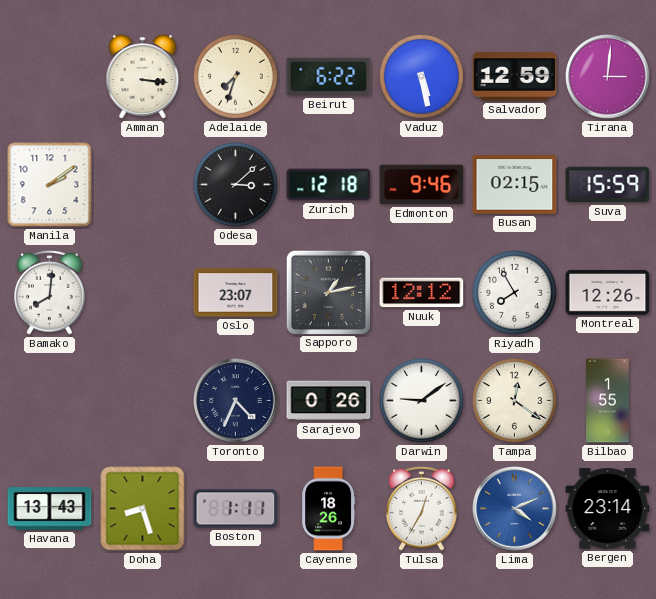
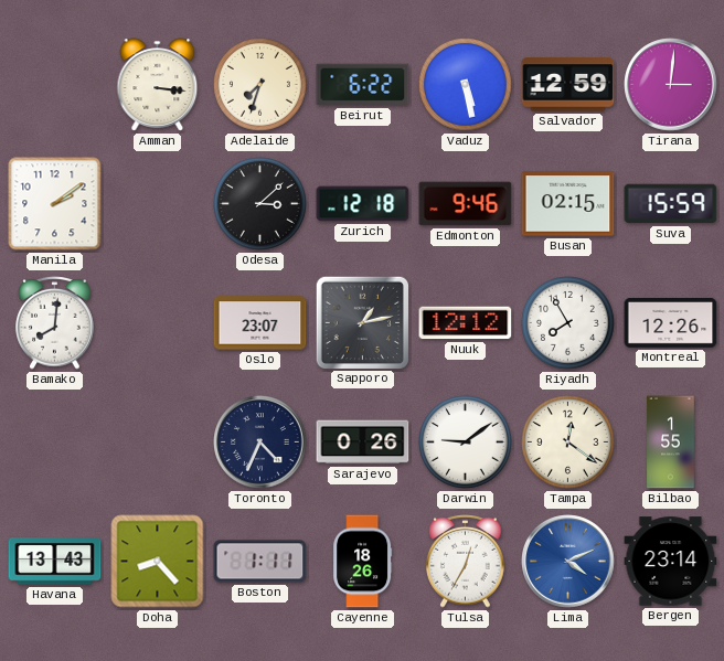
Doha: 8:27 -> 8:23
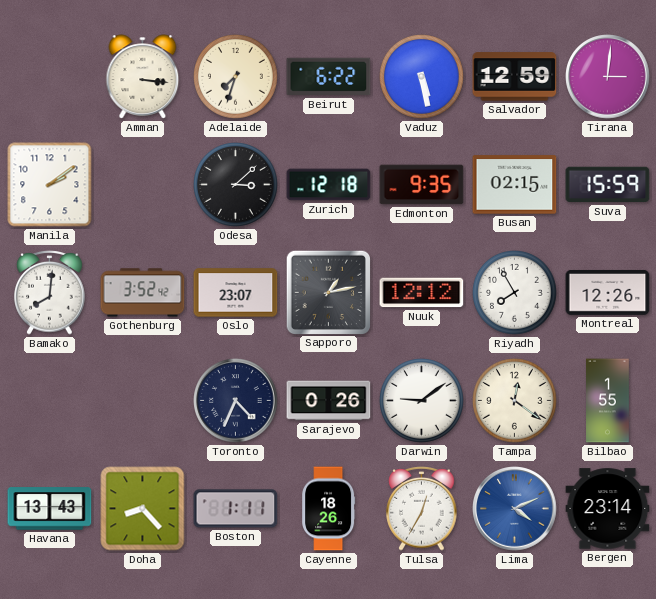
Edmonton: 9:46 -> 9:35
Gothenburg: none -> 3:52
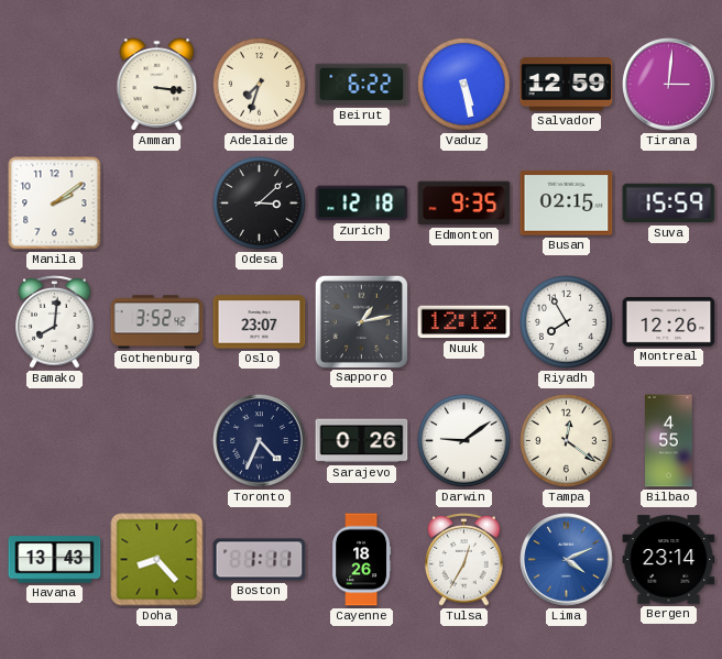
Bilbao: 1:55 -> 4:55
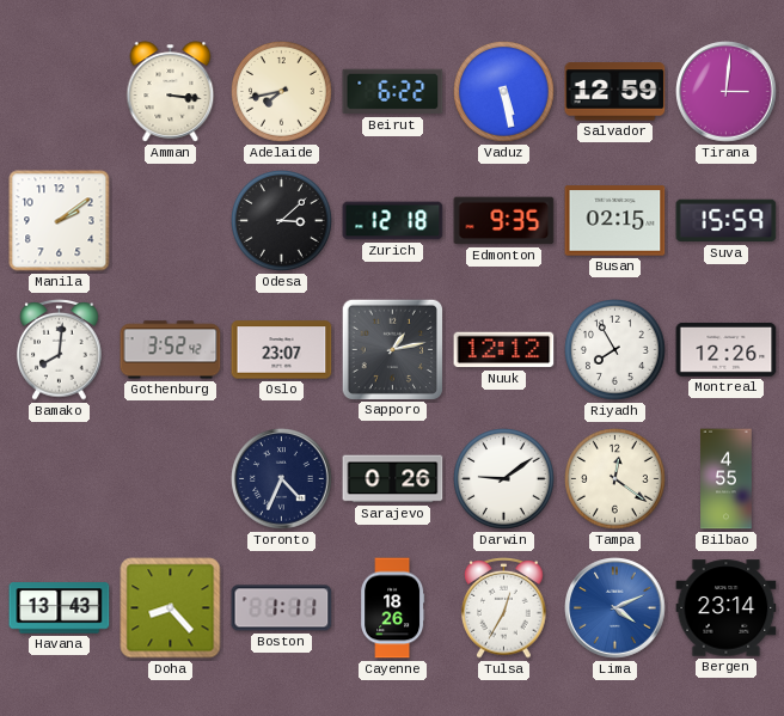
Adelaide: 7:33 -> 7:43
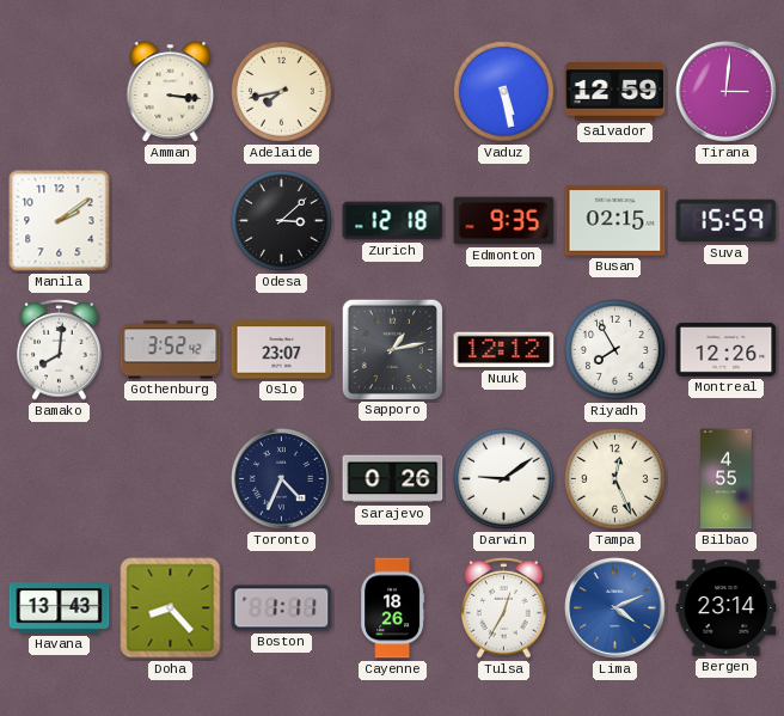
Beirut: 6:22 -> none
Tampa: 12:21 -> 12:26
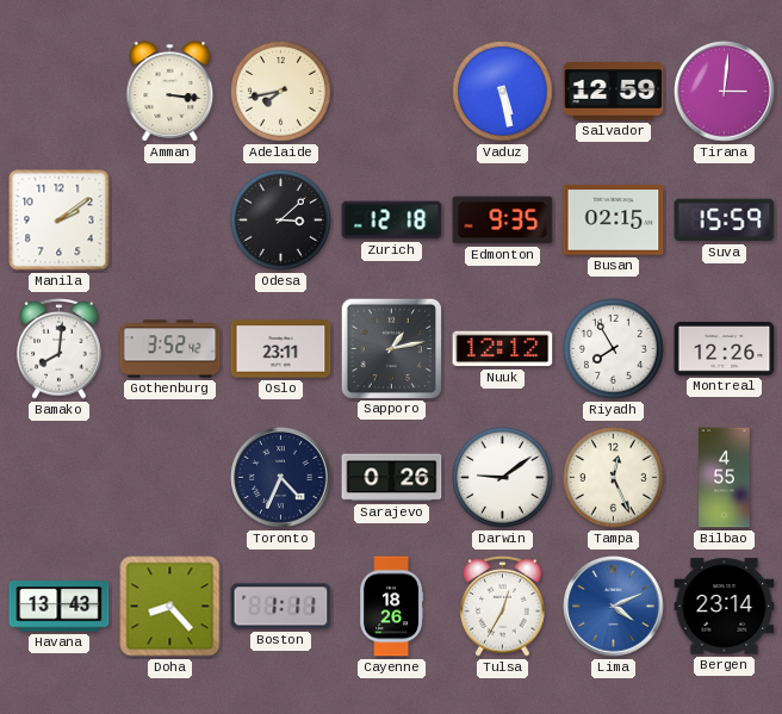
Oslo: 23:07 -> 23:11
